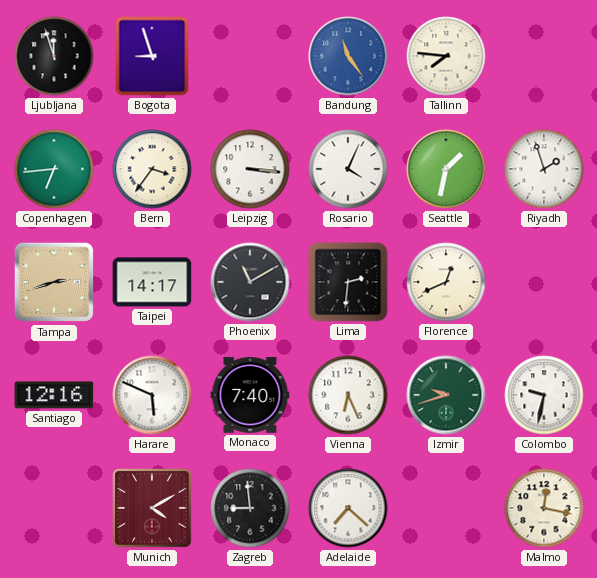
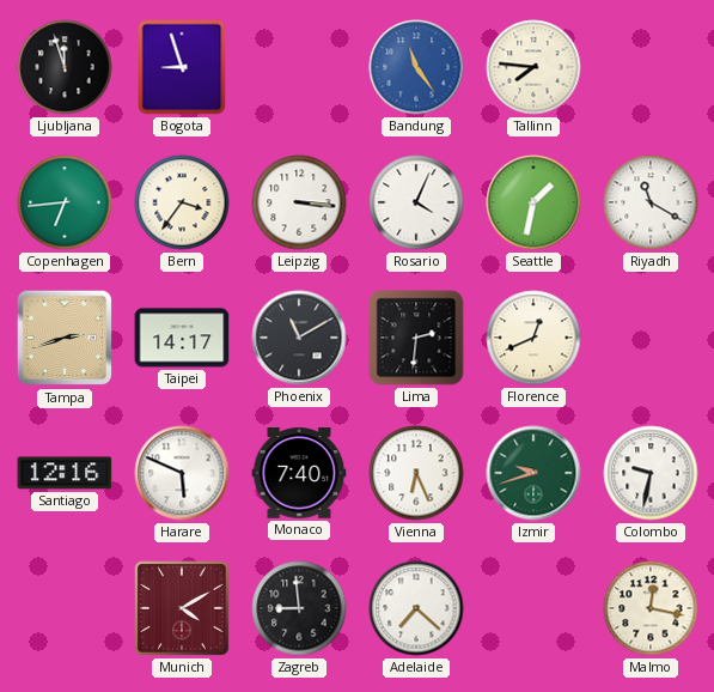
Riyadh: 1:57 -> 11:20
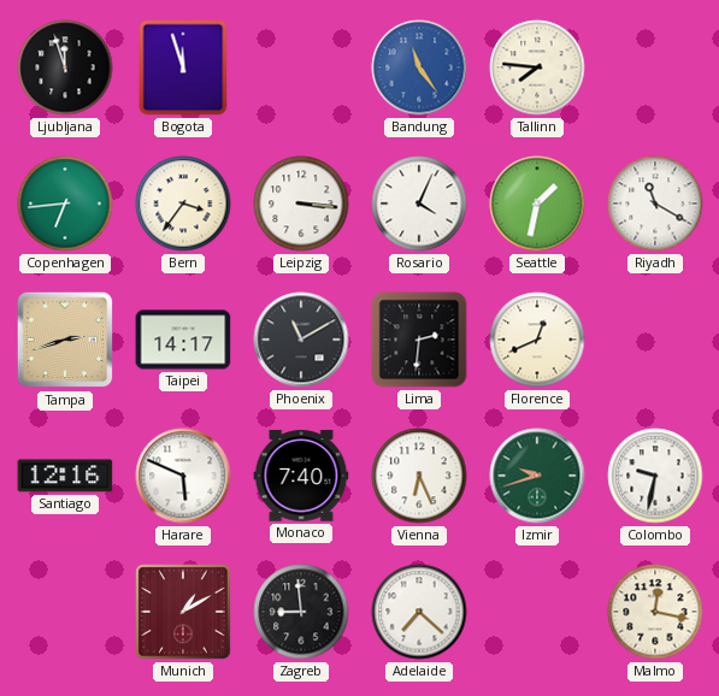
Bogota: 8:57 -> 11:57
Munich: 4:10 -> 1:10
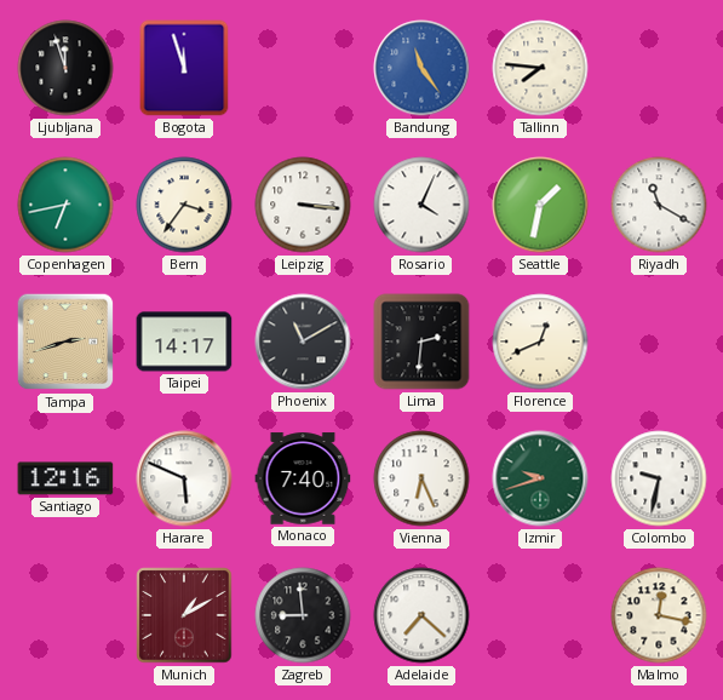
Copenhagen: 6:44 -> 6:43
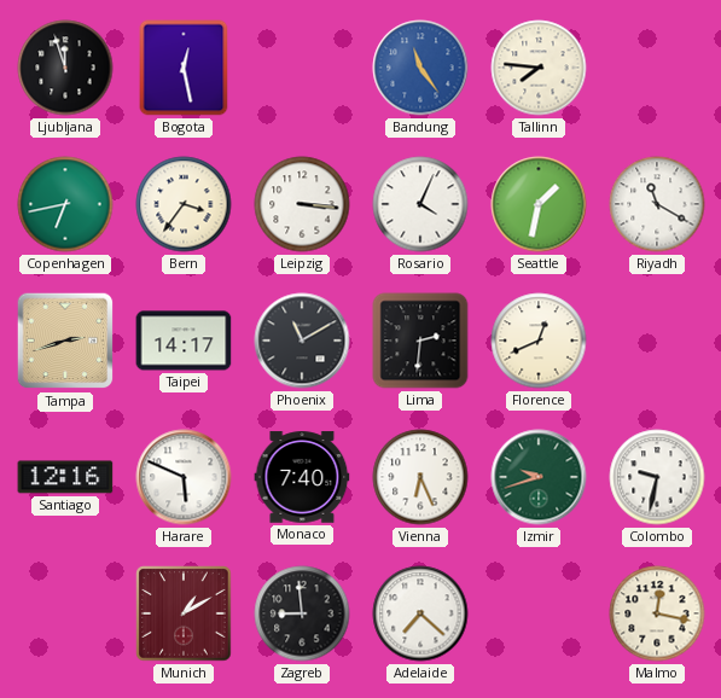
Bogota: 11:57 -> 12:28
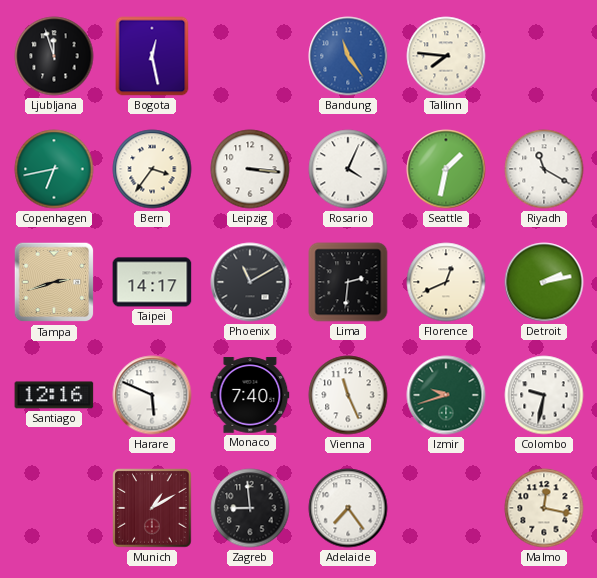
Detroit: none -> 2:13
Vienna: 6:26 -> 11:26
Adelaide: 7:22 -> 7:24
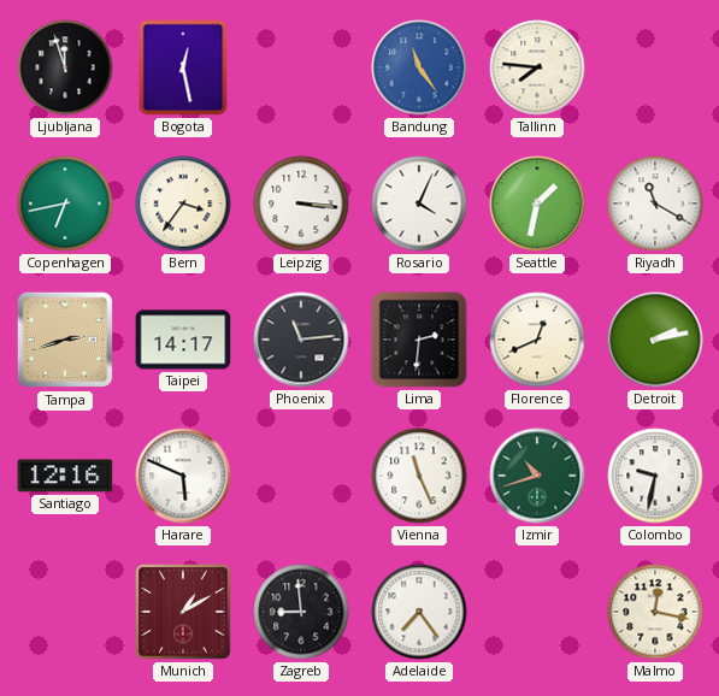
Phoenix: 11:10 -> 11:14
Monaco: 7:40 -> none
Izmir: 9:42 -> 10:42
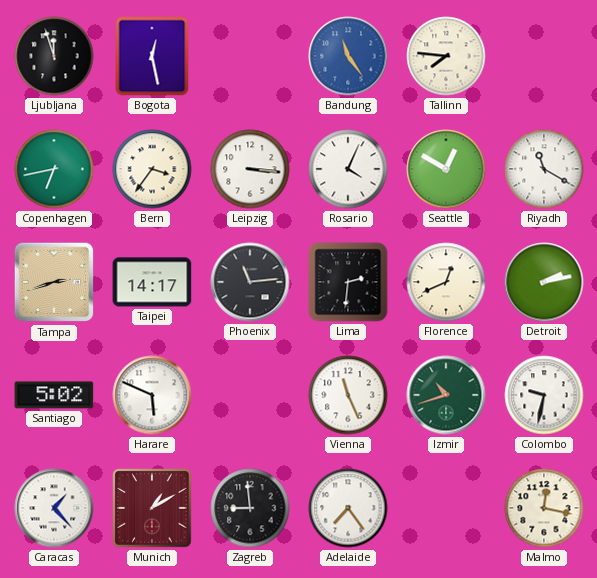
Seattle: 1:32 -> 12:50
Santiago: 12:16 -> 5:02
Caracas: none -> 1:23
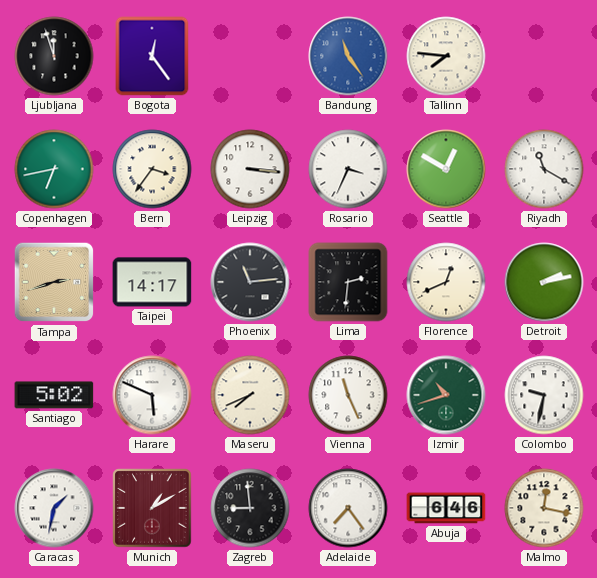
Bogota: 12:28 -> 12:24
Rosario: 4:04 -> 3:34
Maseru: none -> 7:41
Caracas: 1:23 -> 1:32
Abuja: none -> 6:46
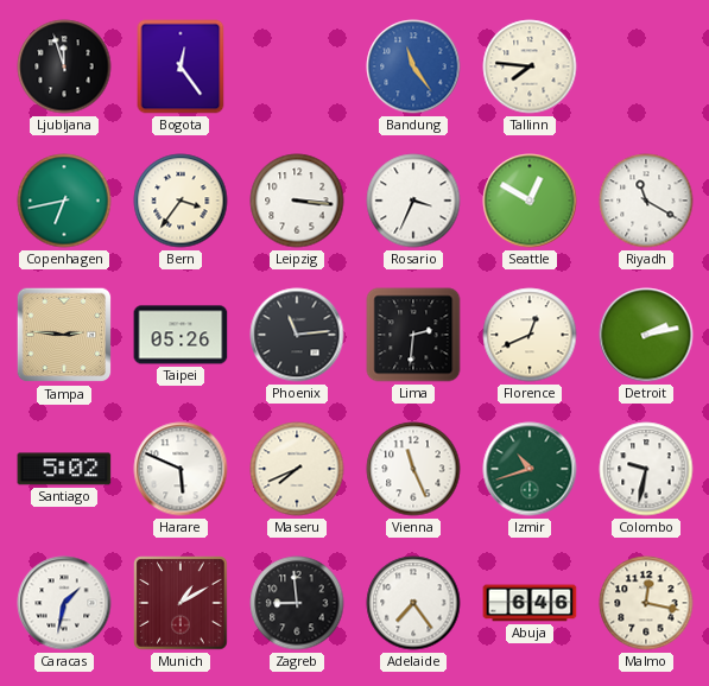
Tampa: 2:42 -> 2:46
Taipei: 14:17 -> 05:26
